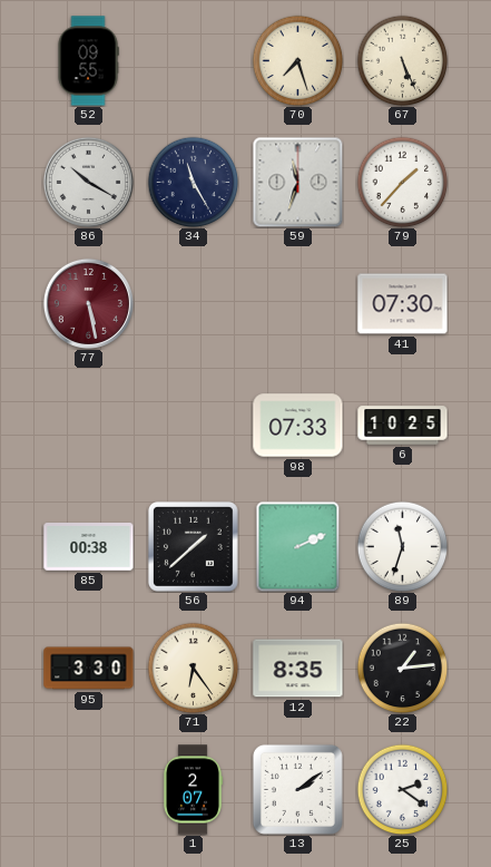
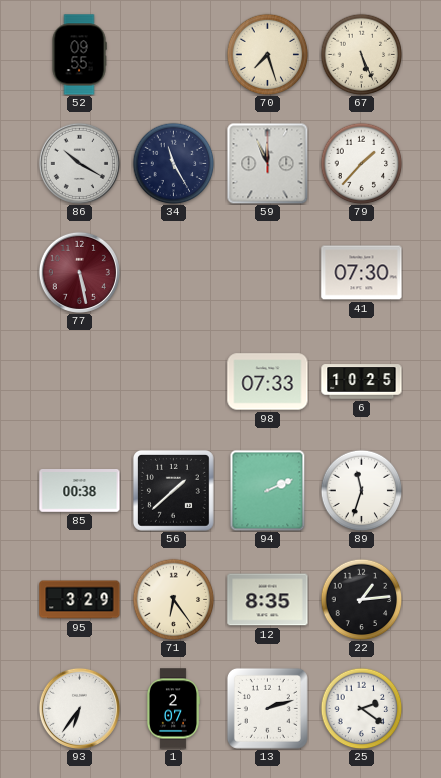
59: 11:33 -> 11:56
95: 3:30 -> 3:29
93: none -> 6:36
13: 2:09 -> 2:12
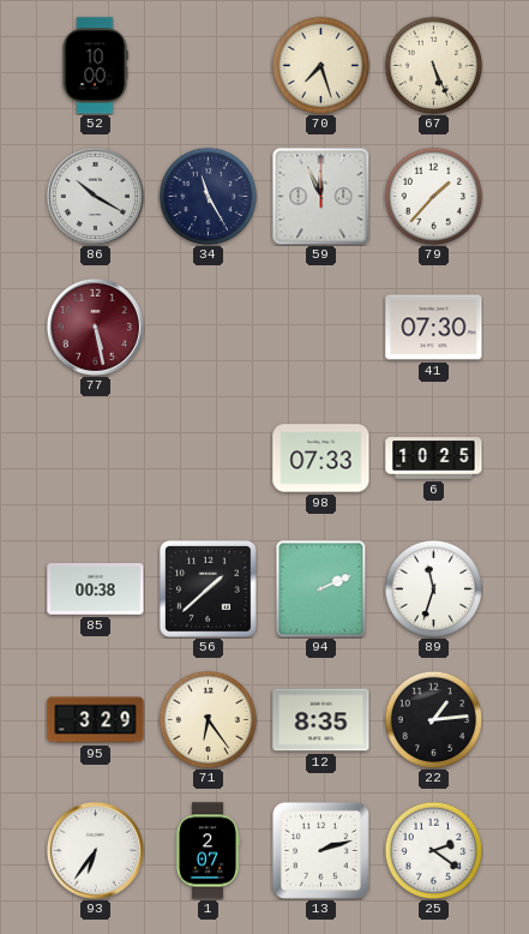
52: 09:55 -> 10:00
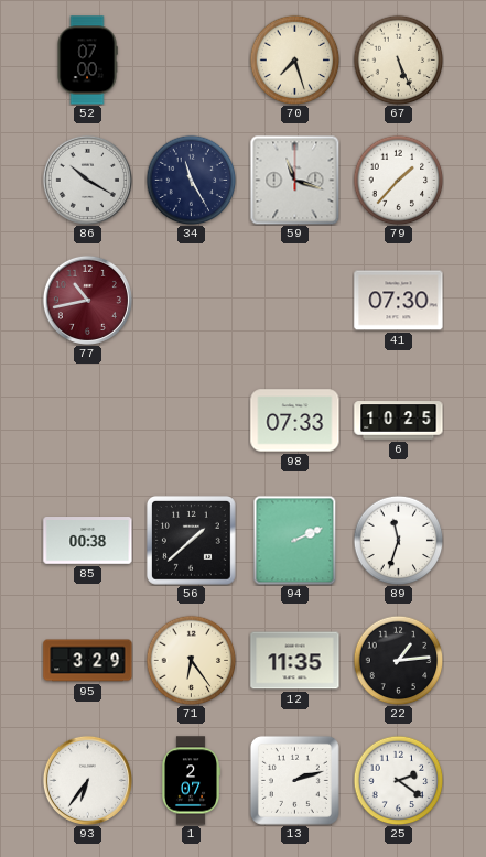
52: 10:00 -> 07:00
59: 11:56 -> 11:18
77: 5:28 -> 10:43
12: 8:35 -> 11:35
